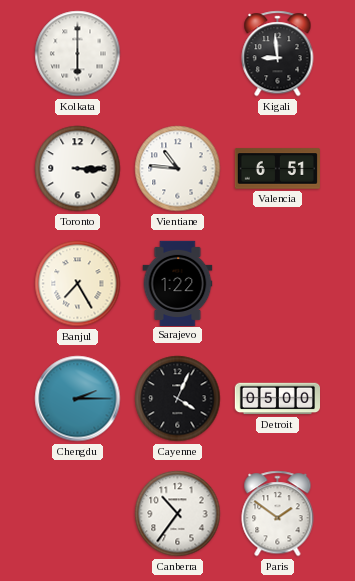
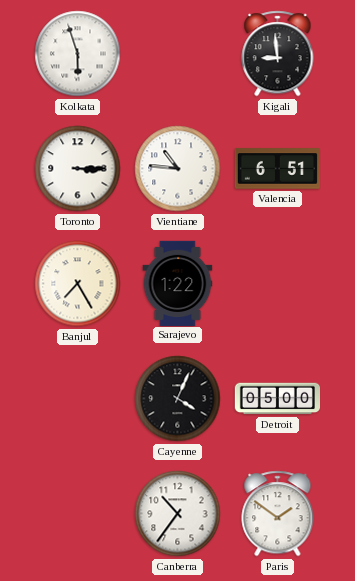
Kolkata: 6:00 -> 5:57
Chengdu: 2:15 -> none
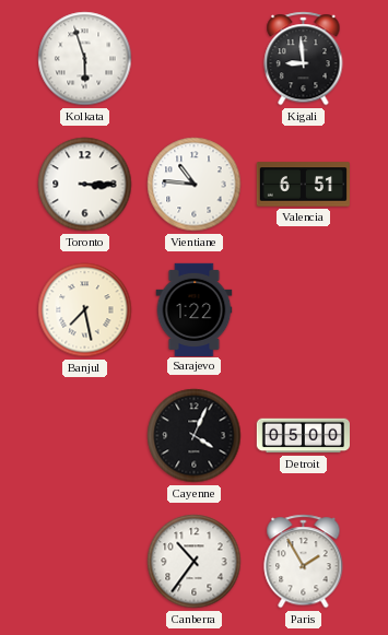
Banjul: 7:25 -> 7:28
Paris: 1:51 -> 1:55
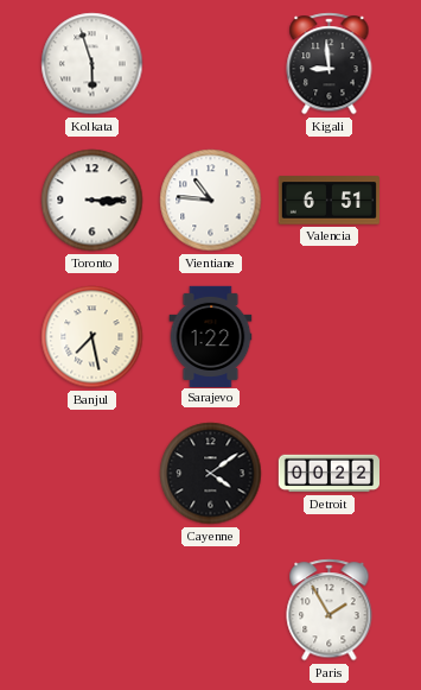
Cayenne: 4:04 -> 4:09
Detroit: 05:00 -> 00:22
Canberra: 10:36 -> none
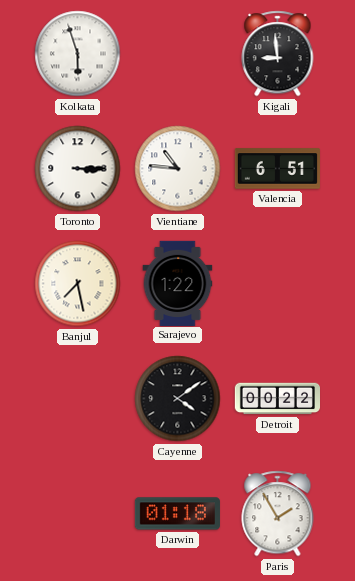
Darwin: none -> 01:18
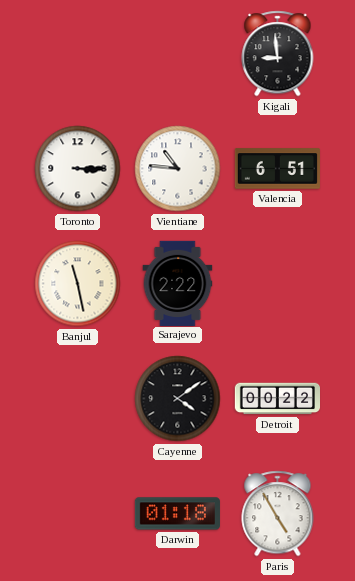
Kolkata: 5:57 -> none
Banjul: 7:28 -> 11:28
Sarajevo: 1:22 -> 2:22
Paris: 1:55 -> 4:55
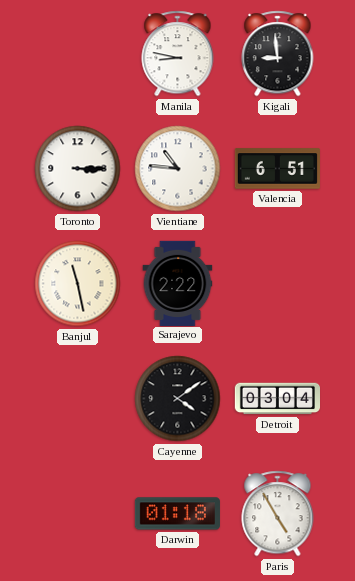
Manila: none -> 8:47
Detroit: 00:22 -> 03:04
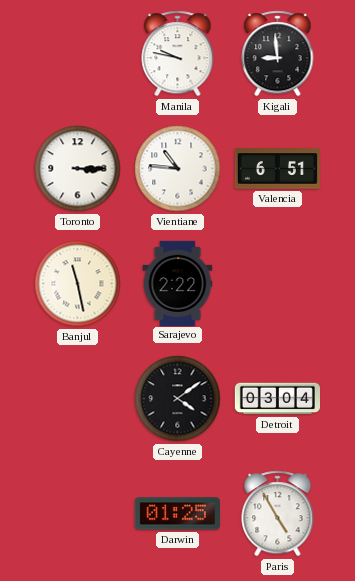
Manila: 8:47 -> 9:47
Darwin: 01:18 -> 01:25
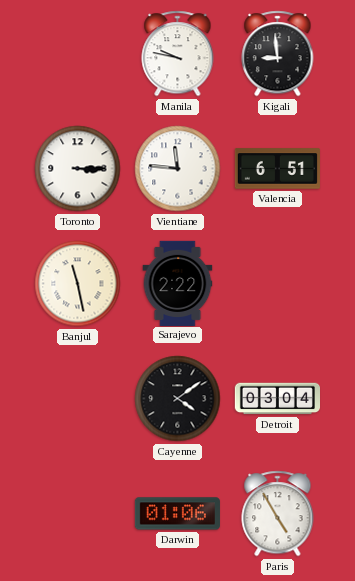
Vientiane: 10:46 -> 11:46
Darwin: 01:25 -> 01:06
